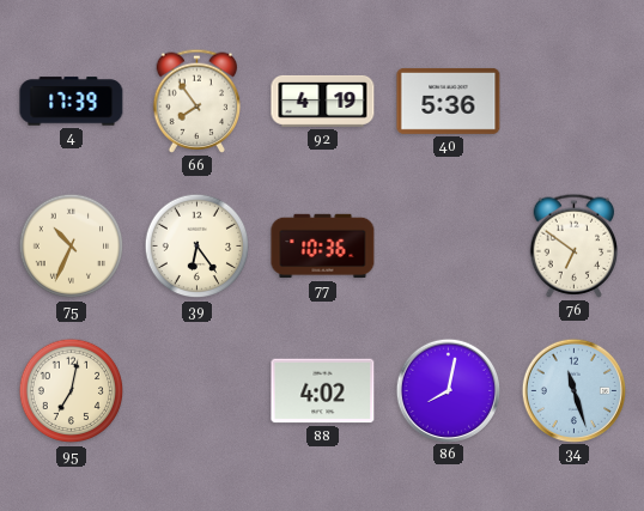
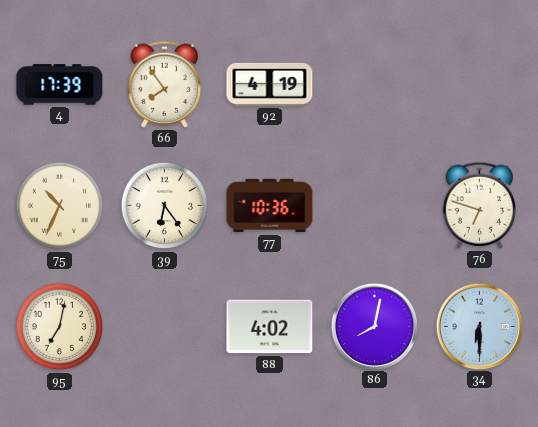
40: 5:36 -> none
76: 6:51 -> 6:48
34: 11:27 -> 6:30
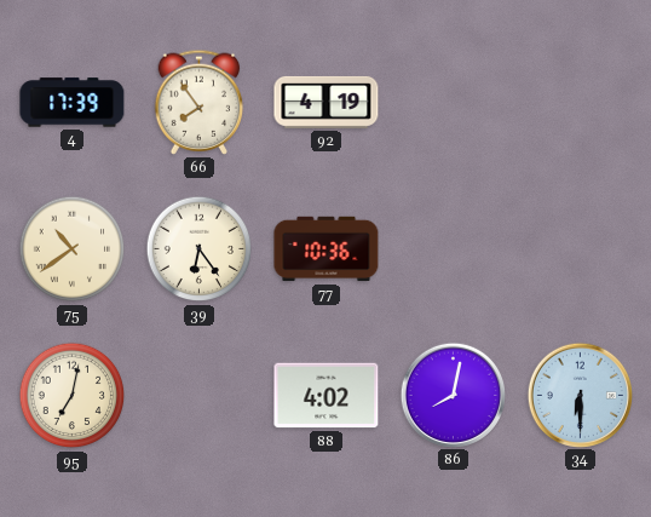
75: 10:34 -> 10:39
76: 6:48 -> none
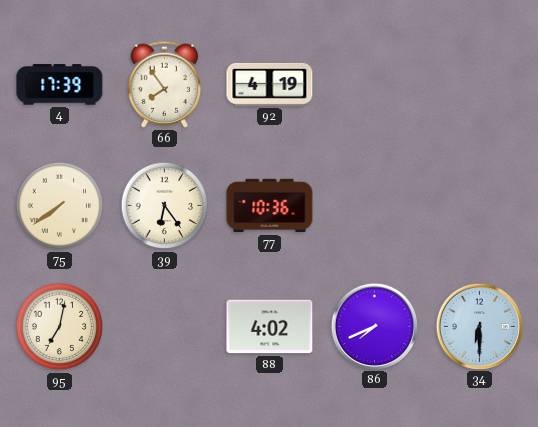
75: 10:39 -> 7:39
86: 8:02 -> 7:41
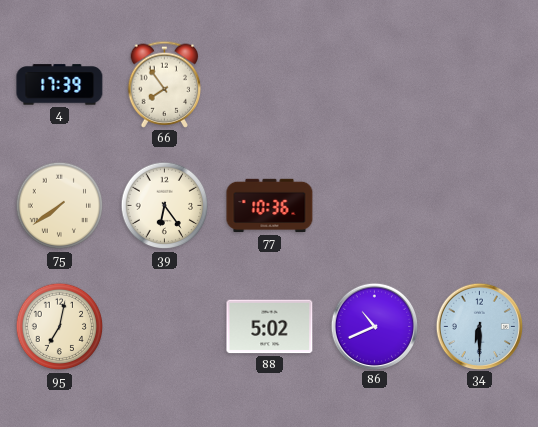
92: 4:19 -> none
88: 4:02 -> 5:02
86: 7:41 -> 10:41
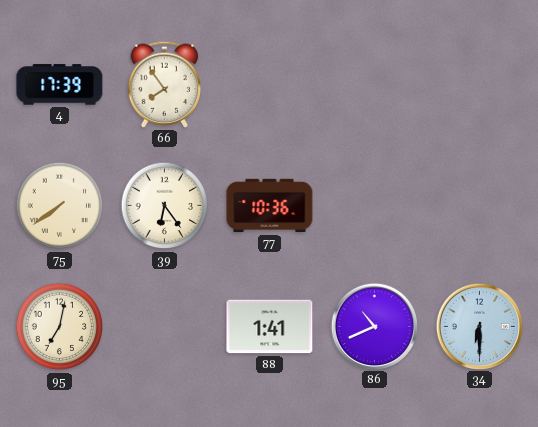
88: 5:02 -> 1:41
